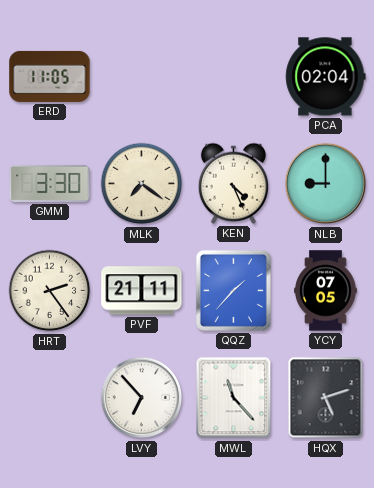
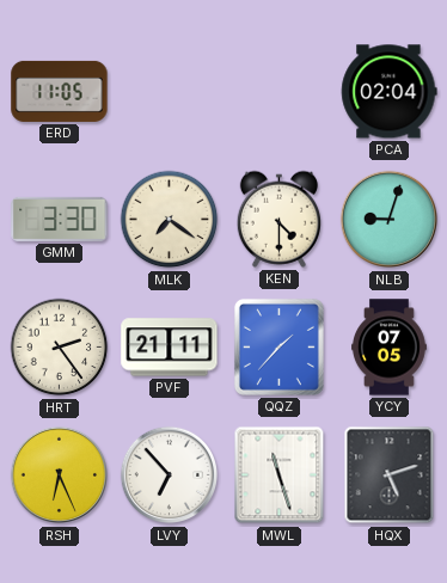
KEN: 4:26 -> 4:30
NLB: 9:00 -> 9:03
RSH: none -> 6:26
MWL: 11:23 -> 11:27
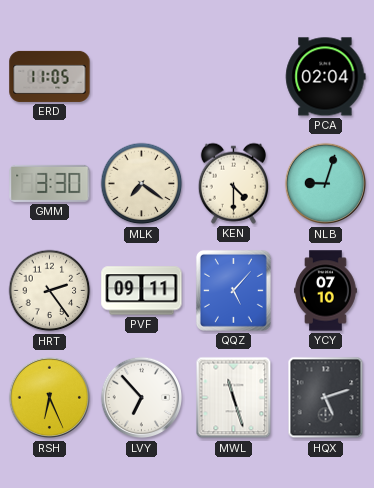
PVF: 21:11 -> 09:11
QQZ: 1:37 -> 5:07
YCY: 07:05 -> 07:10
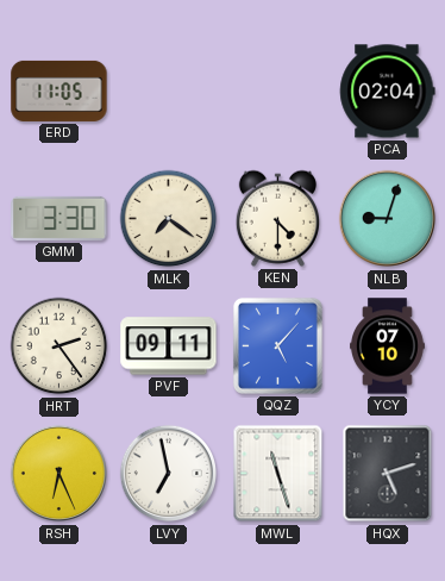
LVY: 6:53 -> 6:58
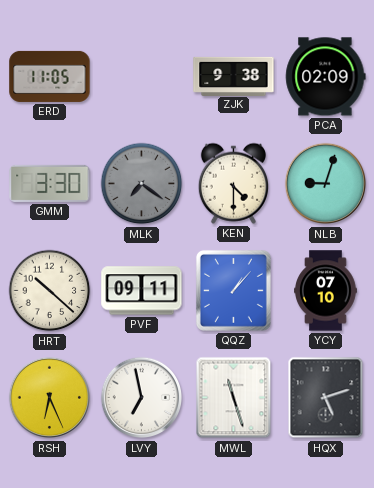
ZJK: none -> 9:38
PCA: 02:04 -> 02:09
MLK dial: cream -> grey
HRT: 2:24 -> 10:22
QQZ: 5:07 -> 1:07
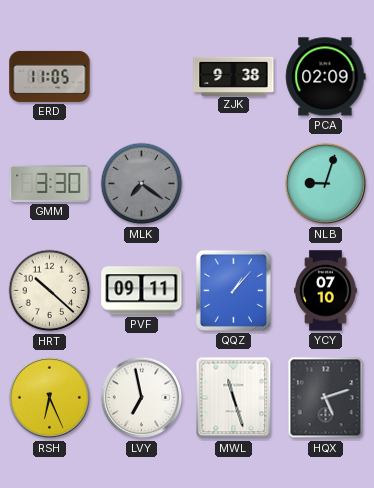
KEN: 4:30 -> none
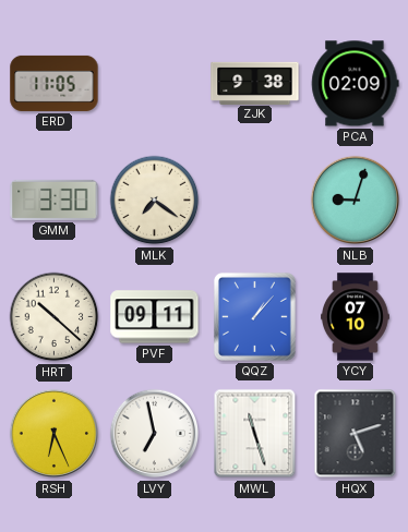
MLK dial: grey -> cream
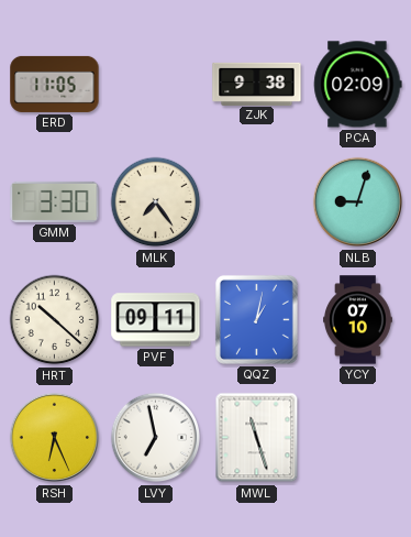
MLK: 7:21 -> 7:24
QQZ: 1:07 -> 1:02
HQX: 5:12 -> none
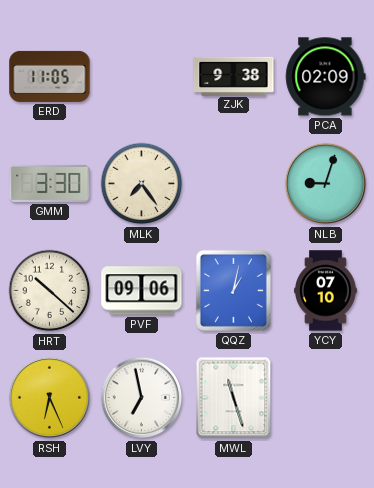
PVF: 09:11 -> 09:06
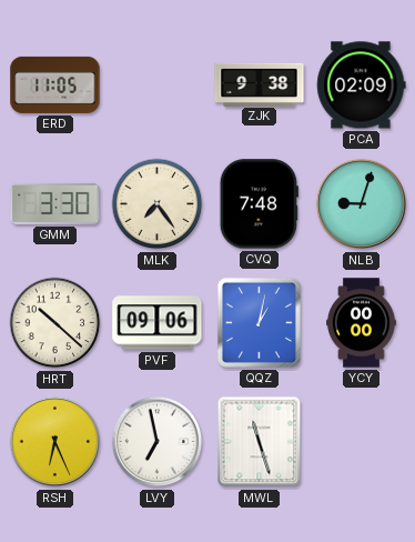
CVQ: none -> 7:48
YCY: 07:10 -> 00:00
